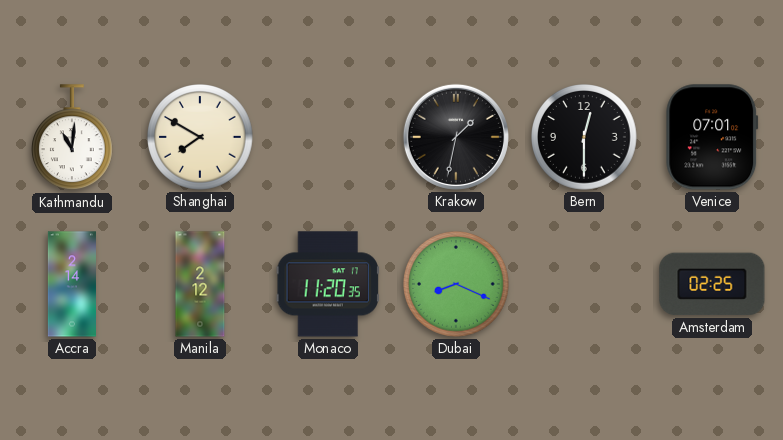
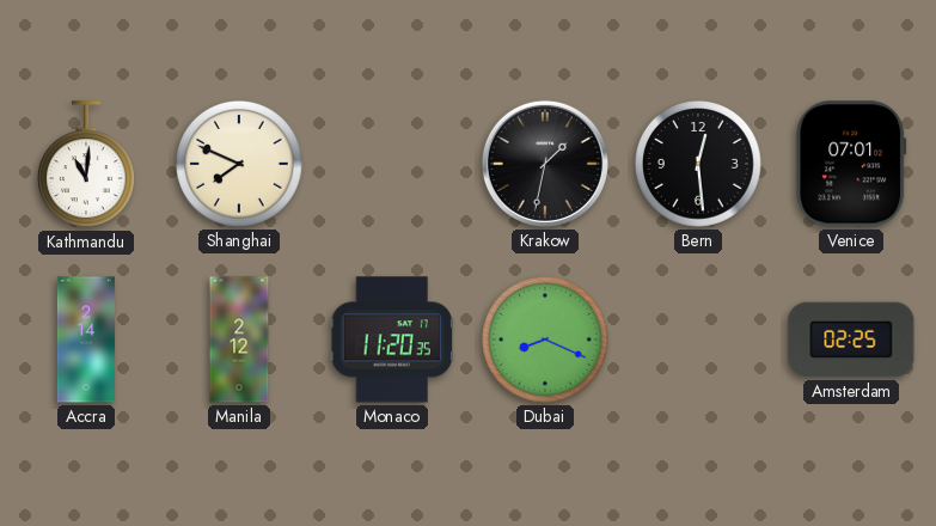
Shanghai: 7:50 -> 7:49
Bern: 12:30 -> 12:29
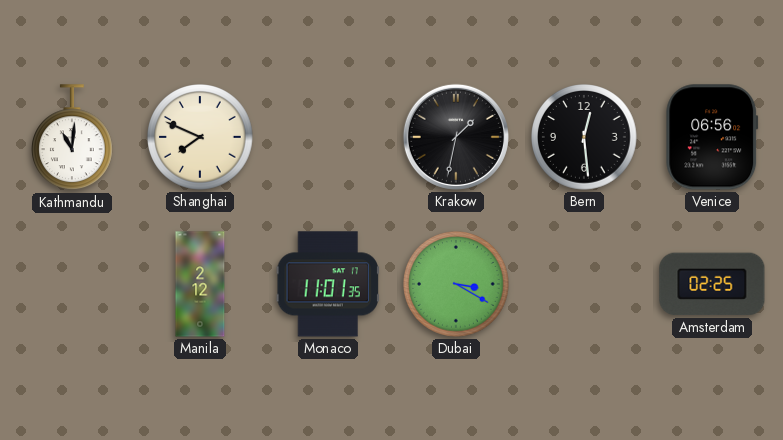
Venice: 07:01 -> 06:56
Accra: 2:14 -> none
Monaco: 11:20 -> 11:01
Dubai: 8:19 -> 3:20
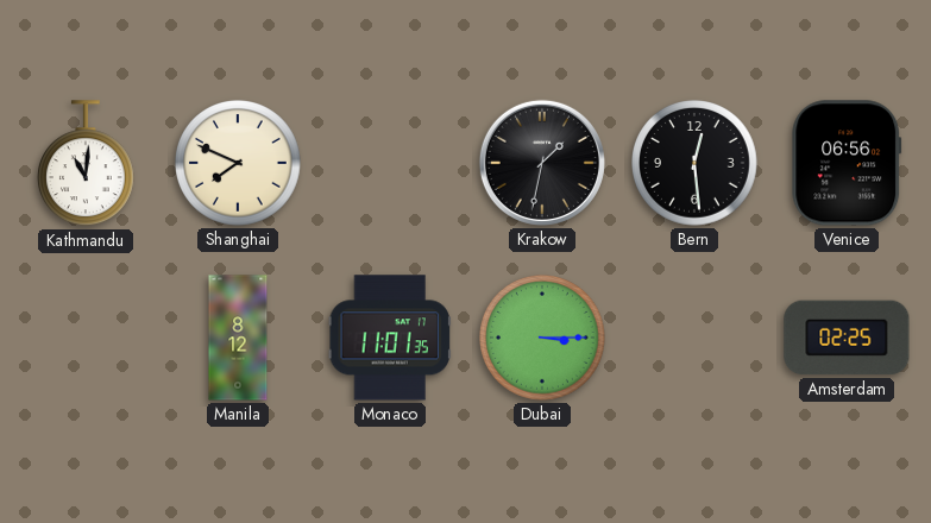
Manila: 2:12 -> 8:12
Dubai: 3:20 -> 3:15
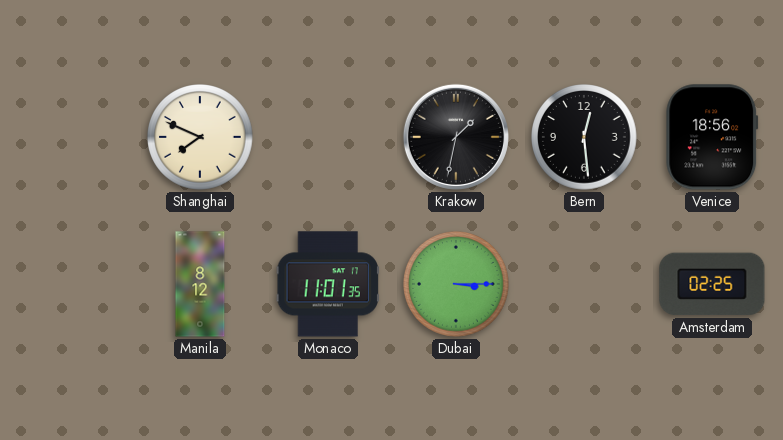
Kathmandu: 11:01 -> none
Venice: 06:56 -> 18:56
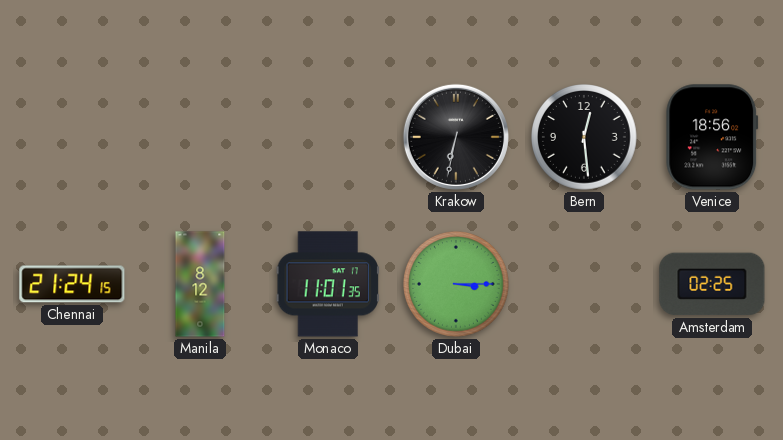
Shanghai: 7:49 -> none
Krakow: 1:32 -> 6:32
Chennai: none -> 21:24
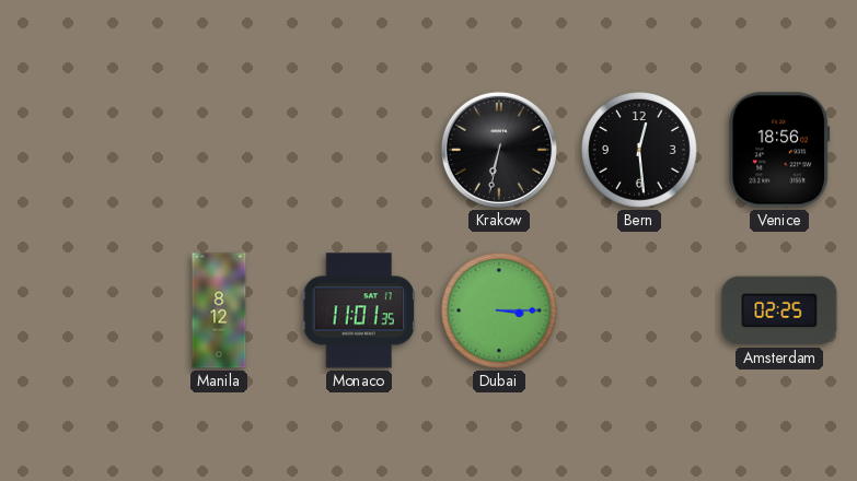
Chennai: 21:24 -> none
